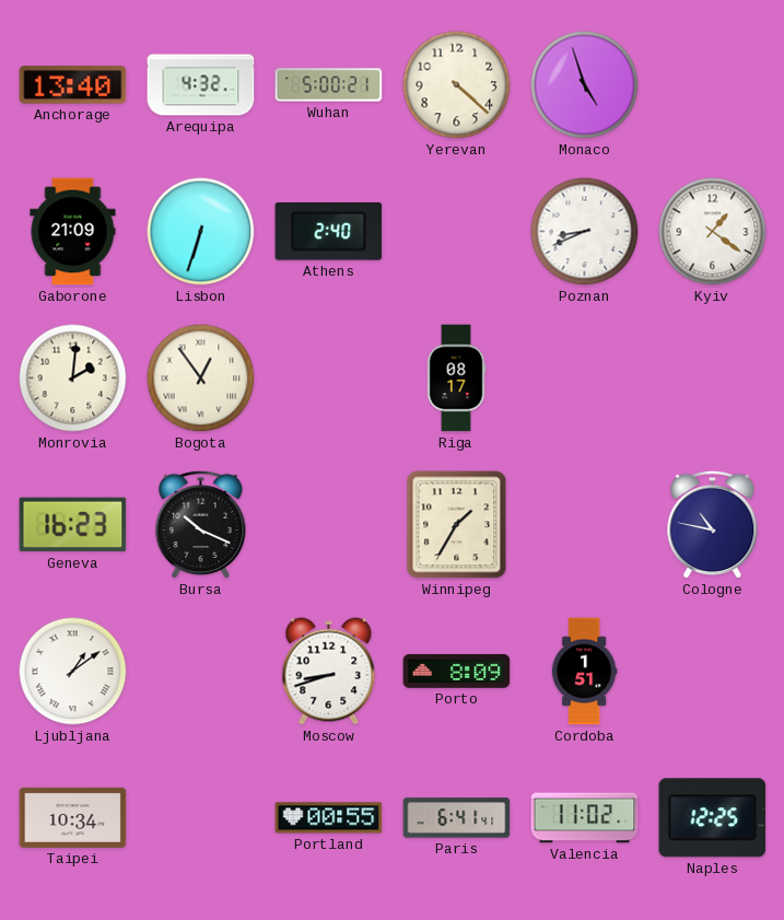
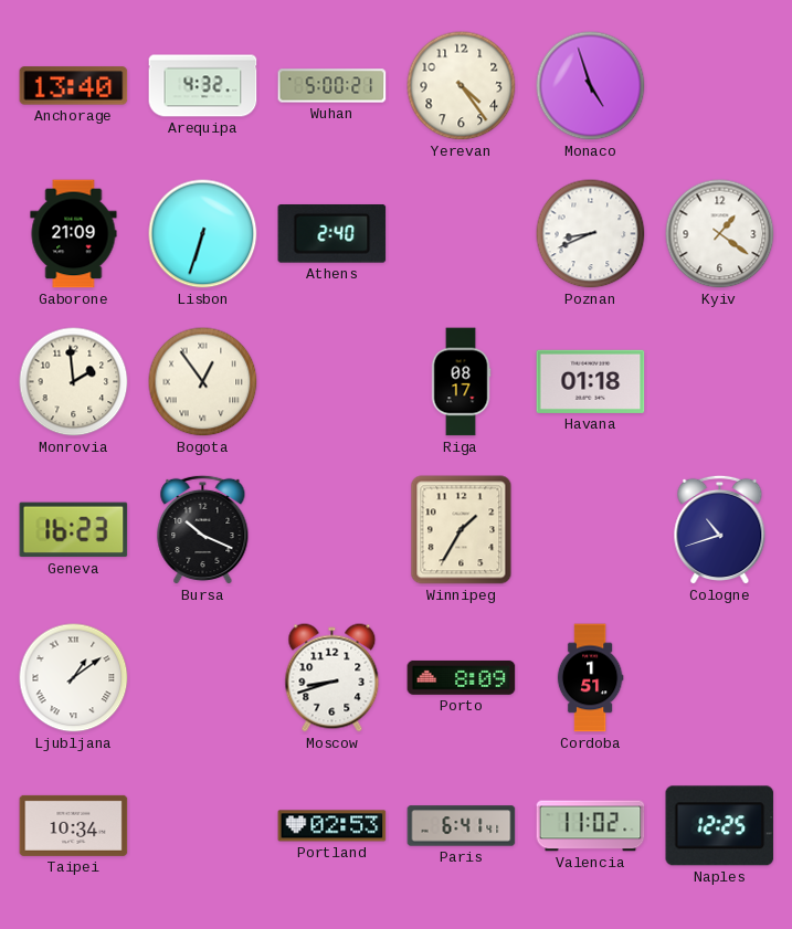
Yerevan: 4:22 -> 4:24
Monrovia: 2:01 -> 1:59
Havana: none -> 01:18
Cologne: 10:47 -> 10:42
Portland: 00:55 -> 02:53
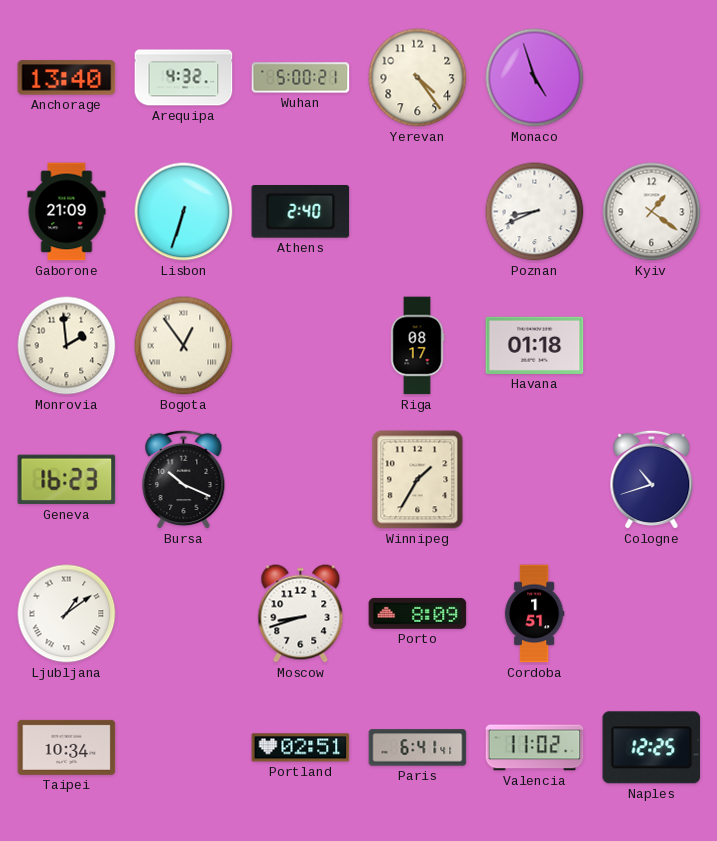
Portland: 02:53 -> 02:51
